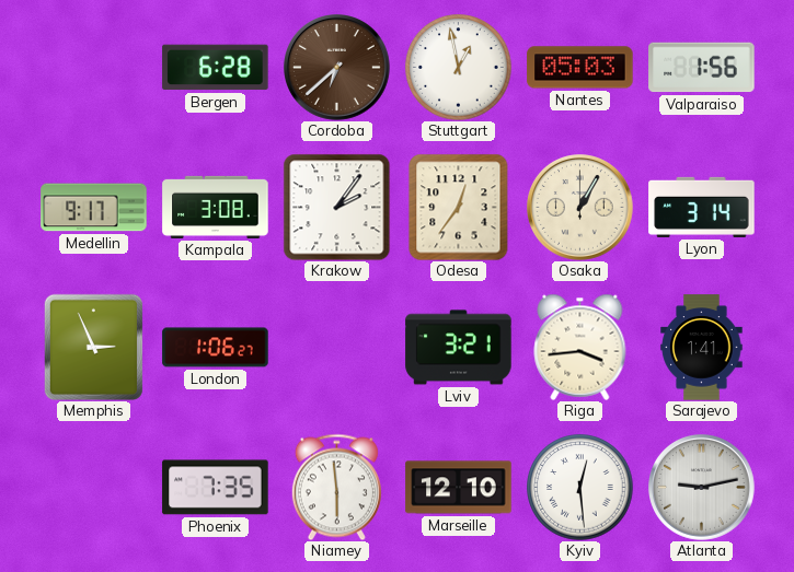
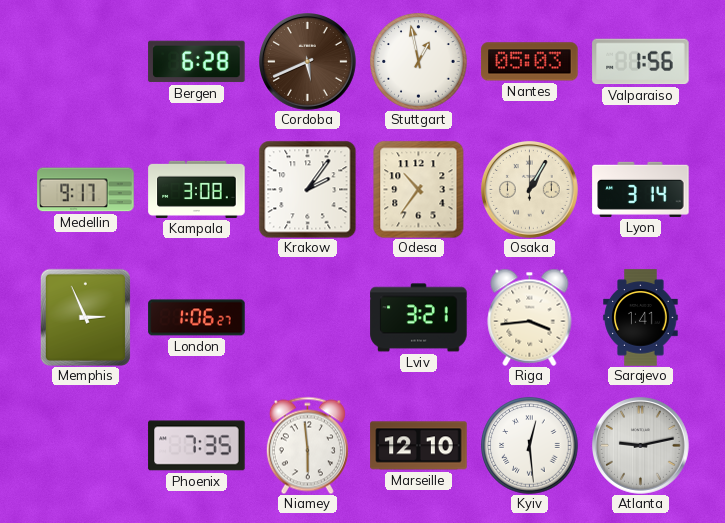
Cordoba: 6:38 -> 5:41
Odesa: 12:36 -> 10:36
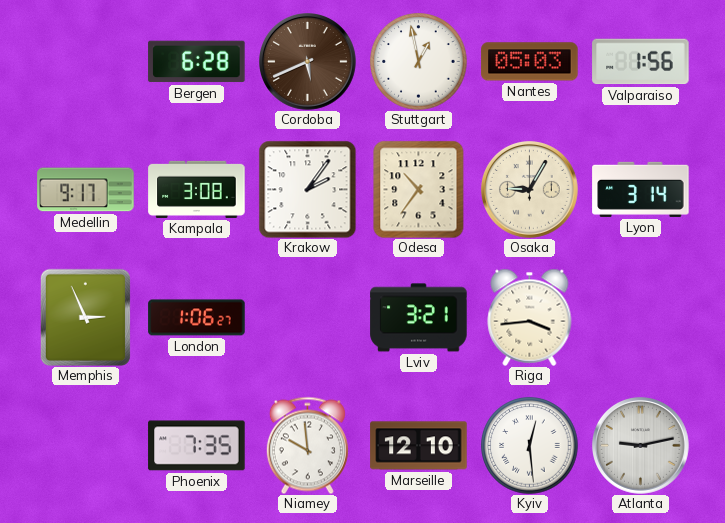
Osaka: 1:05 -> 9:05
Sarajevo: 1:41 -> none
Niamey: 5:59 -> 9:59
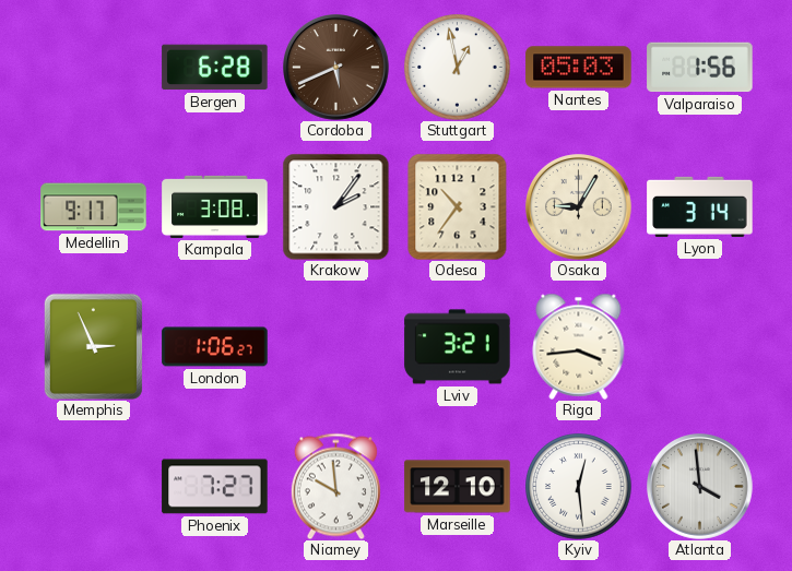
Phoenix: 7:35 -> 7:27
Atlanta: 9:13 -> 3:59
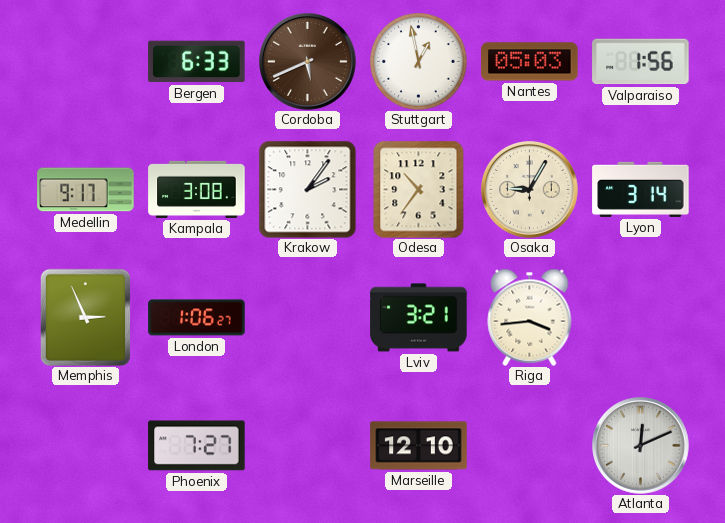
Bergen: 6:28 -> 6:33
Niamey: 9:59 -> none
Kyiv: 12:29 -> none
Atlanta: 3:59 -> 12:11
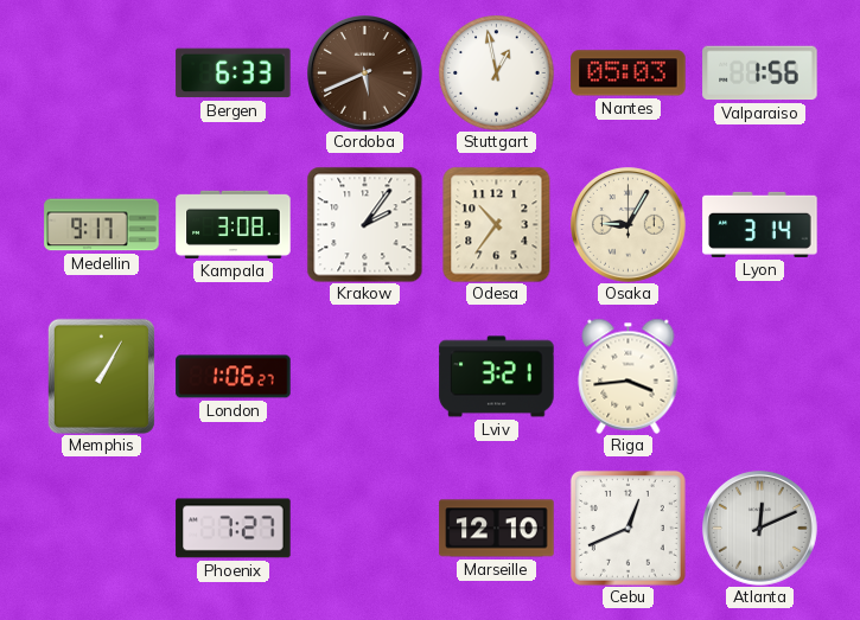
Memphis: 2:56 -> 1:05
Cebu: none -> 12:41
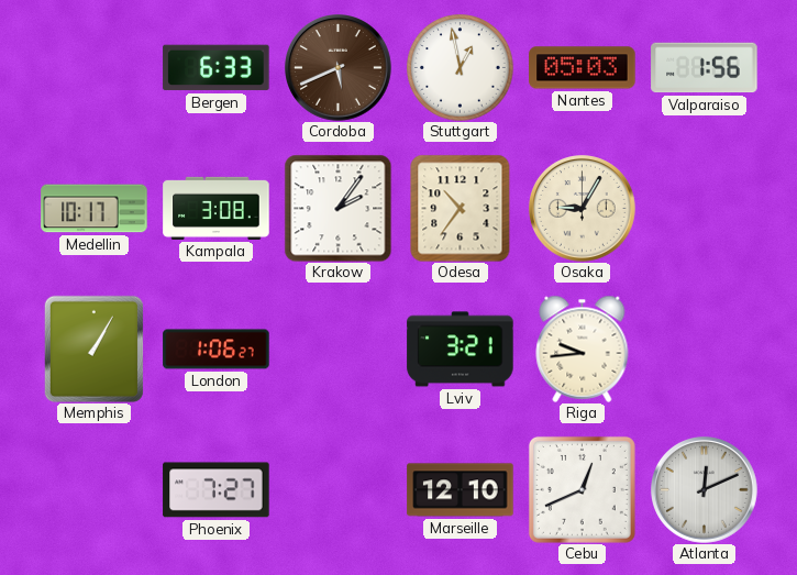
Medellin: 9:17 -> 10:17
Lyon: 3:14 -> none
Riga: 3:44 -> 9:44
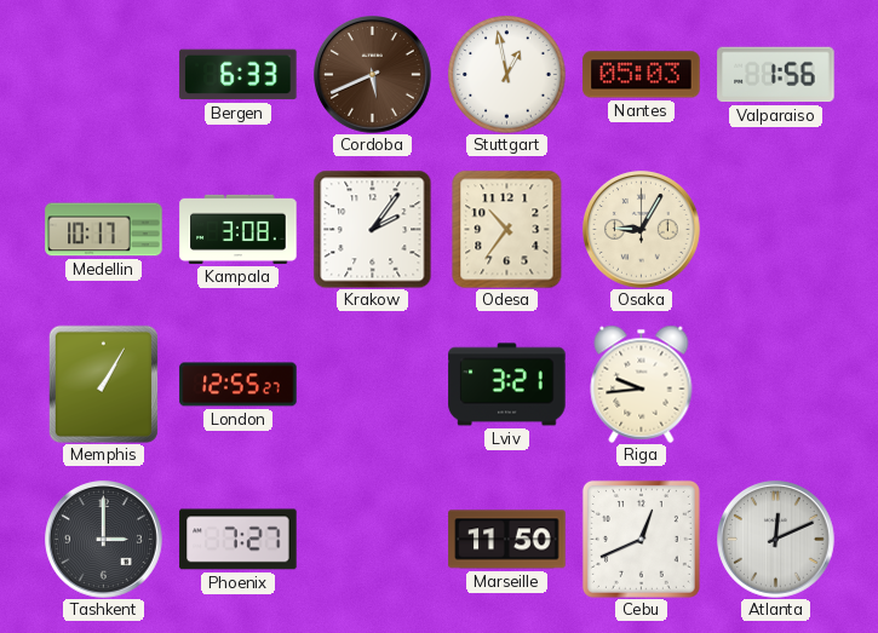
London: 1:06 -> 12:55
Tashkent: none -> 3:00
Marseille: 12:10 -> 11:50
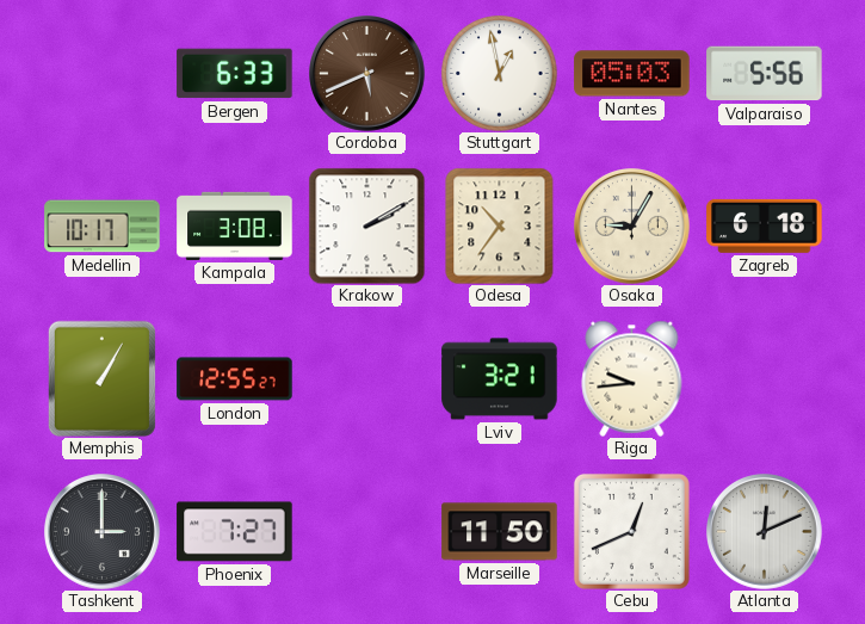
Valparaiso: 1:56 -> 5:56
Krakow: 2:06 -> 2:10
Zagreb: none -> 6:18
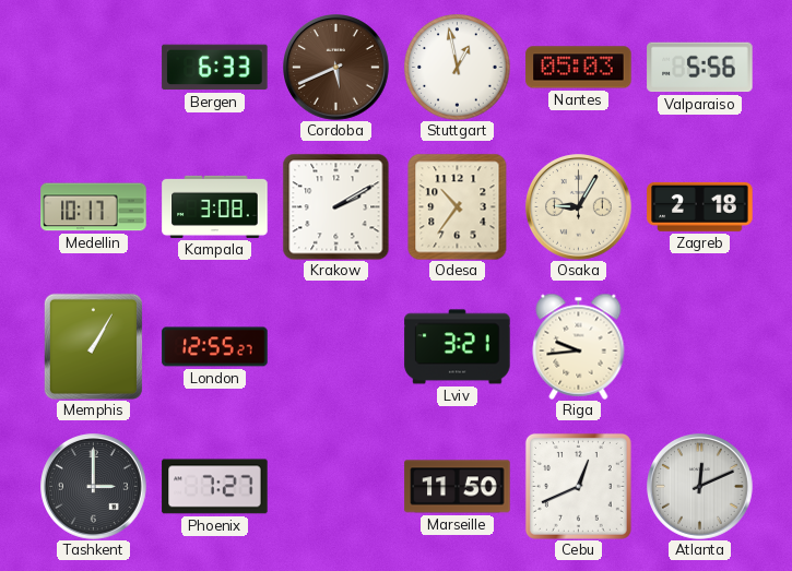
Zagreb: 6:18 -> 2:18
